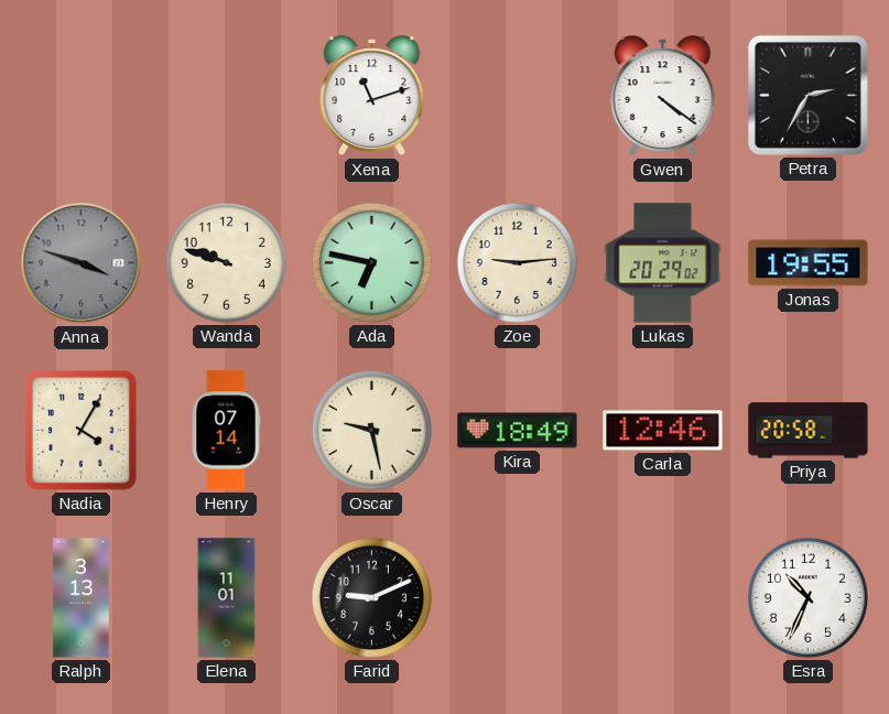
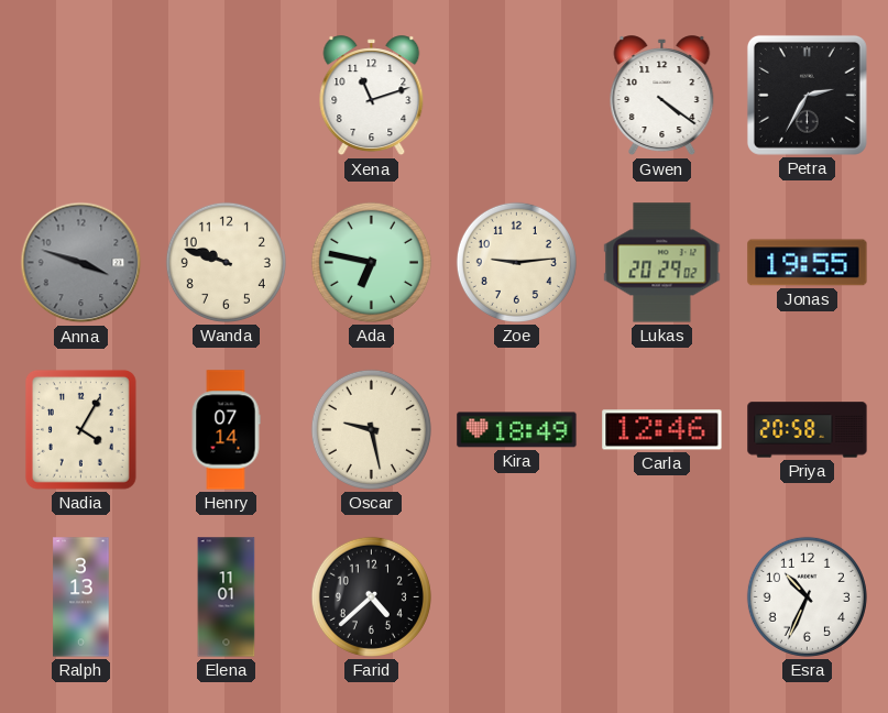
Farid: 9:11 -> 4:38
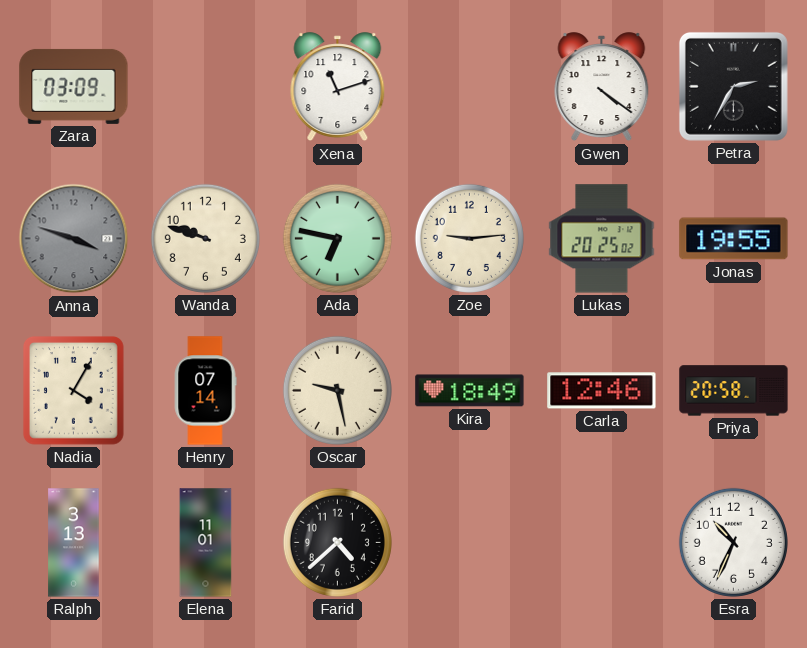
Zara: none -> 03:09
Lukas: 20:29 -> 20:25
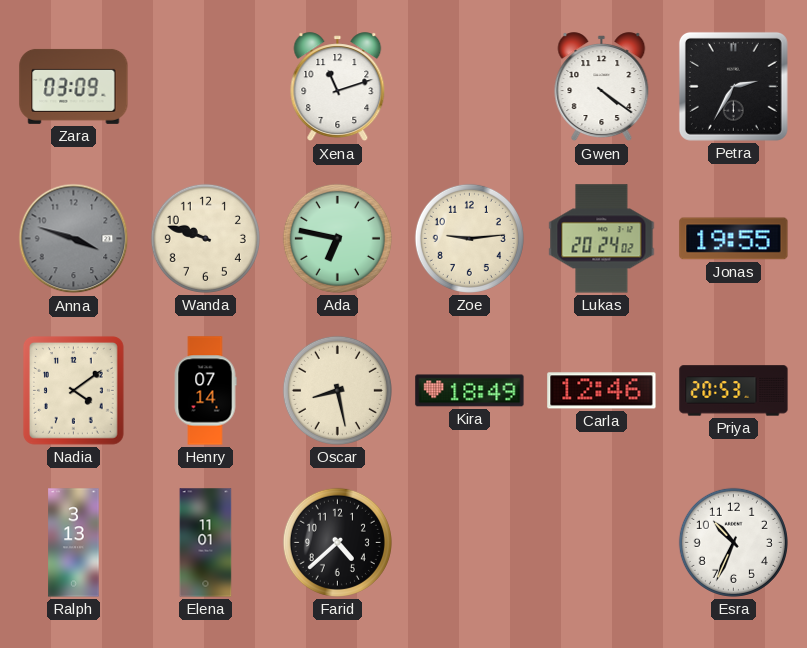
Lukas: 20:25 -> 20:24
Nadia: 4:05 -> 4:09
Oscar: 9:28 -> 8:28
Priya: 20:58 -> 20:53
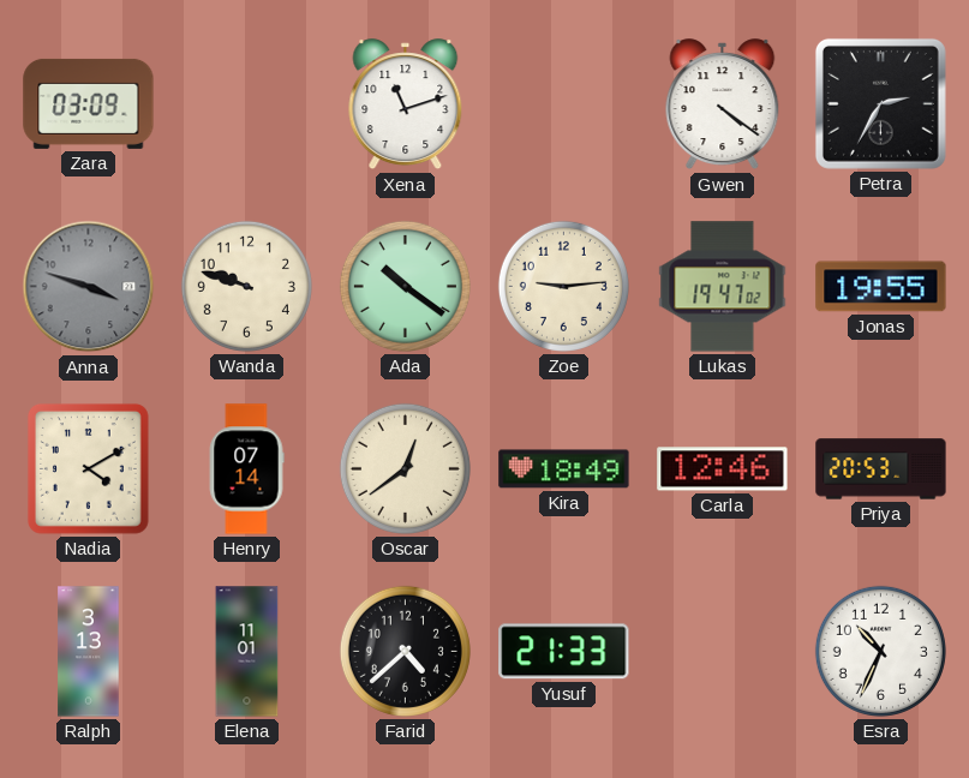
Ada: 6:47 -> 10:21
Lukas: 20:24 -> 19:47
Nadia: 4:09 -> 4:10
Oscar: 8:28 -> 12:39
Yusuf: none -> 21:33
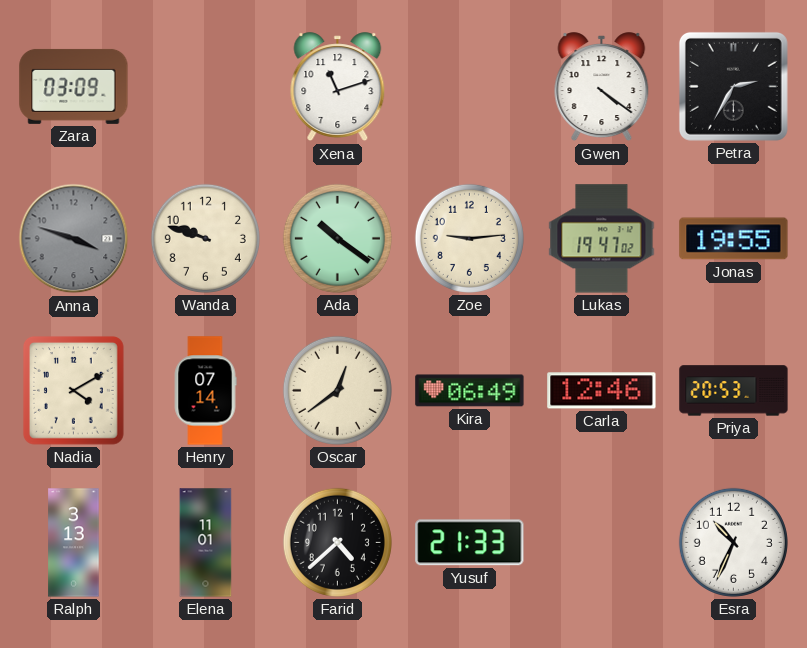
Kira: 18:49 -> 06:49
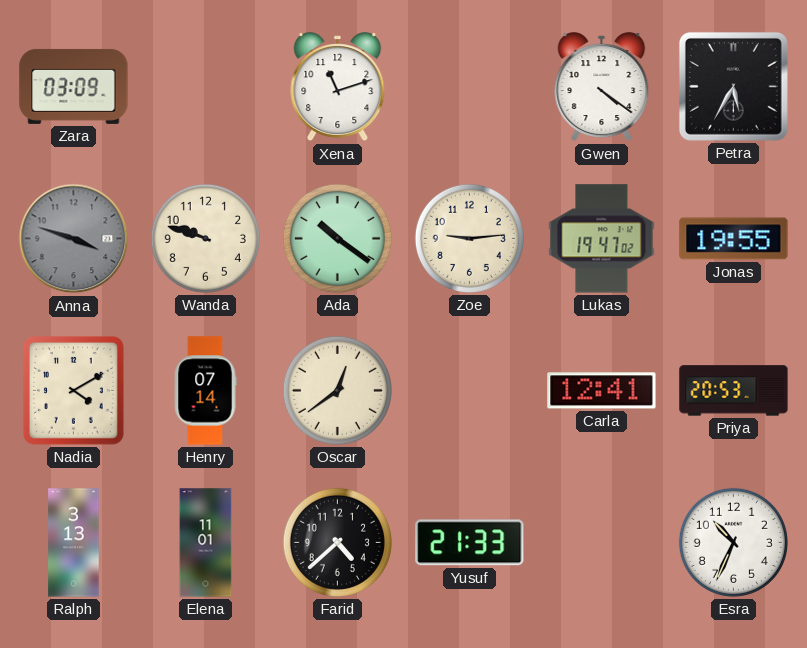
Petra: 2:35 -> 5:35
Kira: 06:49 -> none
Carla: 12:46 -> 12:41
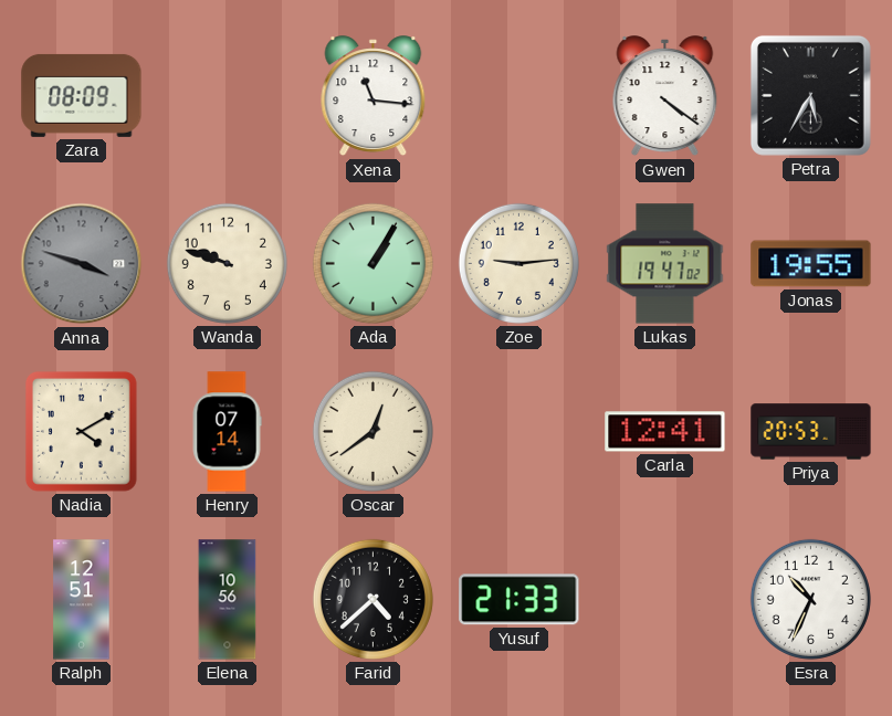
Zara: 03:09 -> 08:09
Xena: 11:12 -> 11:16
Ada: 10:21 -> 1:05
Ralph: 3:13 -> 12:51
Elena: 11:01 -> 10:56
